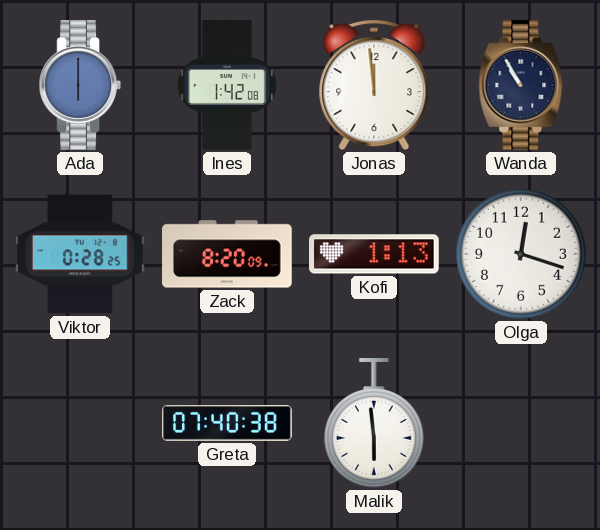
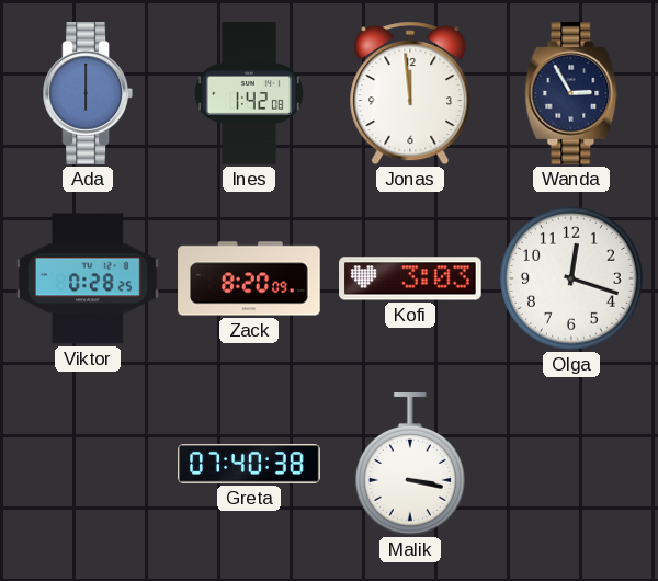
Wanda: 10:55 -> 2:55
Kofi: 1:13 -> 3:03
Malik: 5:59 -> 3:17
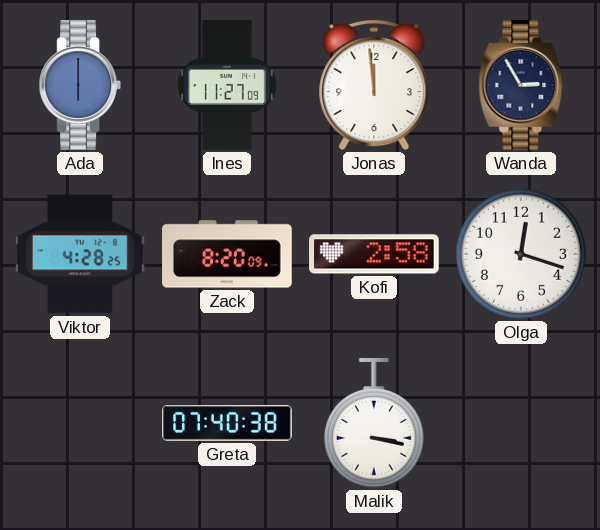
Ines: 1:42 -> 11:27
Viktor: 0:28 -> 4:28
Kofi: 3:03 -> 2:58
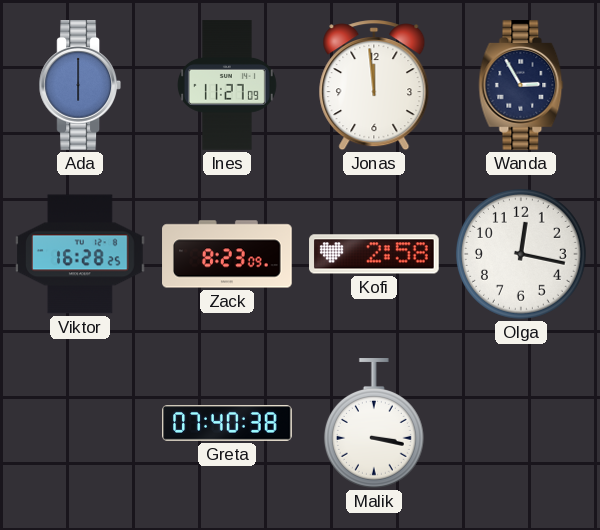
Viktor: 4:28 -> 16:28
Zack: 8:20 -> 8:23
Olga: 12:18 -> 12:17
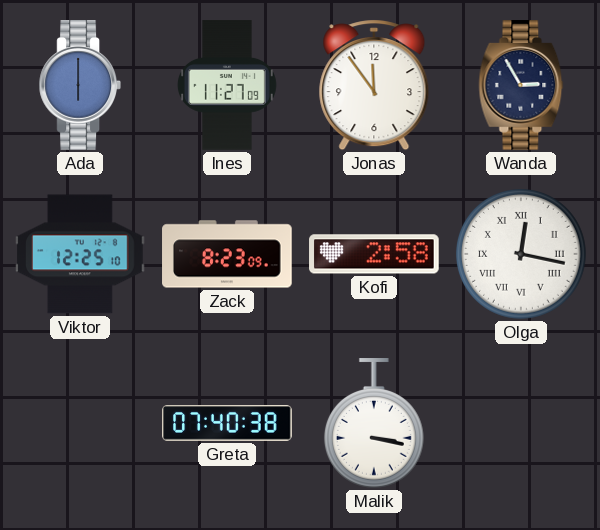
Jonas: 11:59 -> 11:54
Viktor: 16:28 -> 12:25
Olga numerals: Arabic -> Roman
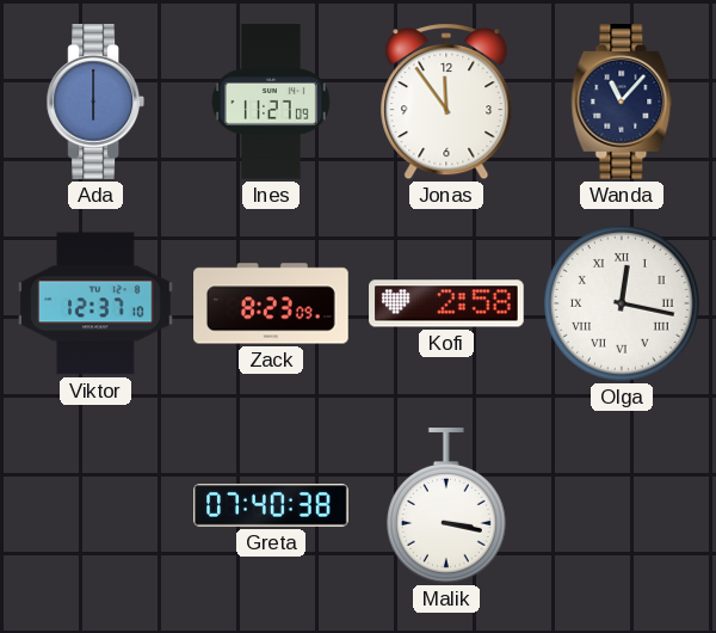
Wanda: 2:55 -> 11:07
Viktor: 12:25 -> 12:37
